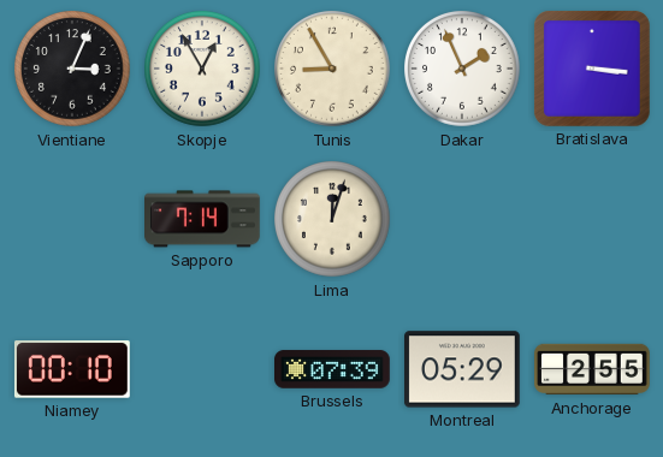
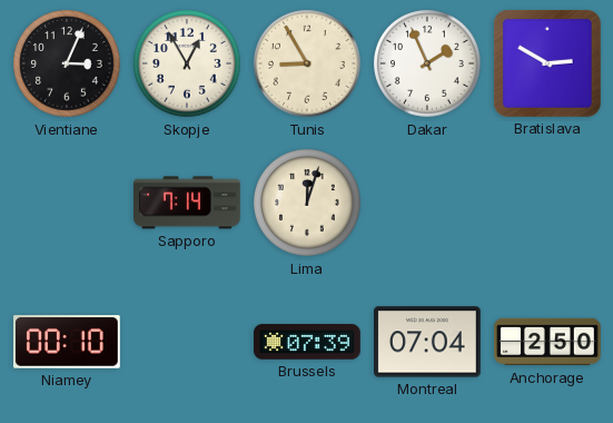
Bratislava: 3:16 -> 2:50
Montreal: 05:29 -> 07:04
Anchorage: 2:55 -> 2:50
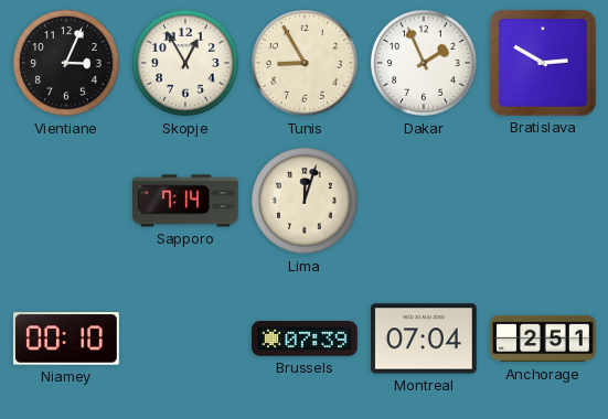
Anchorage: 2:50 -> 2:51
